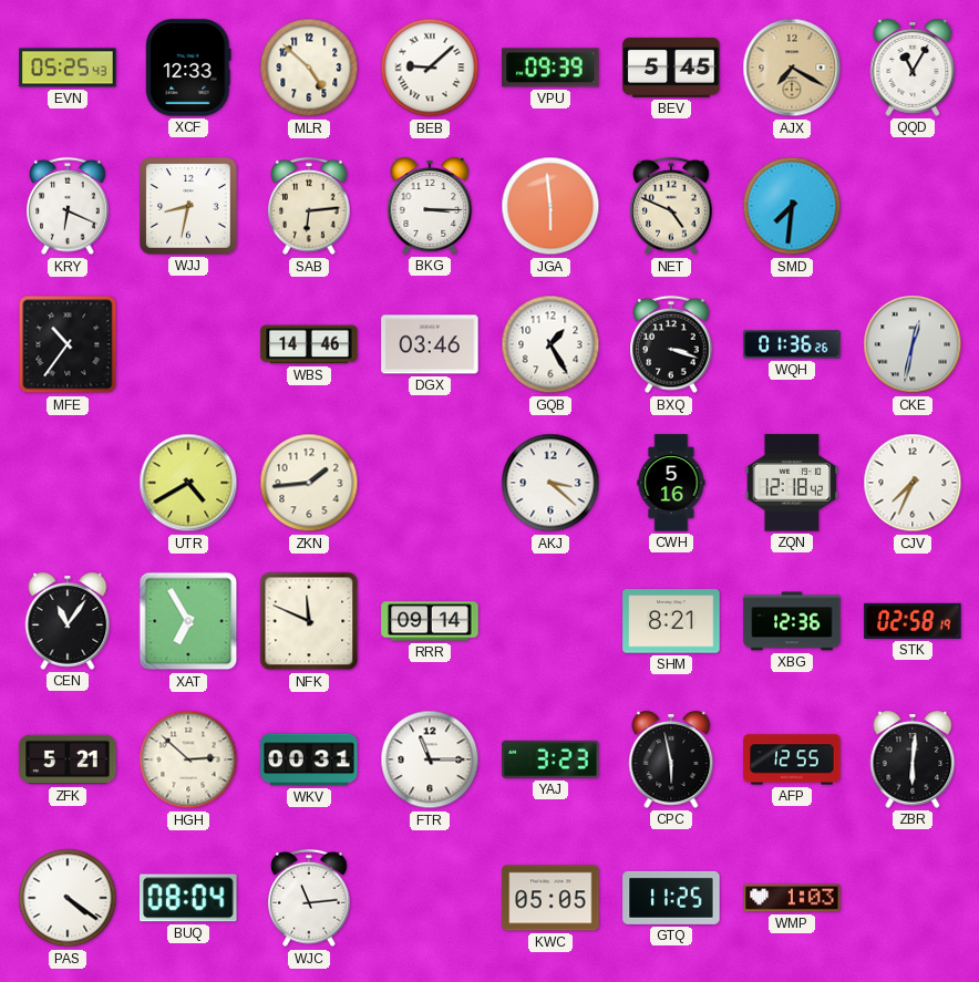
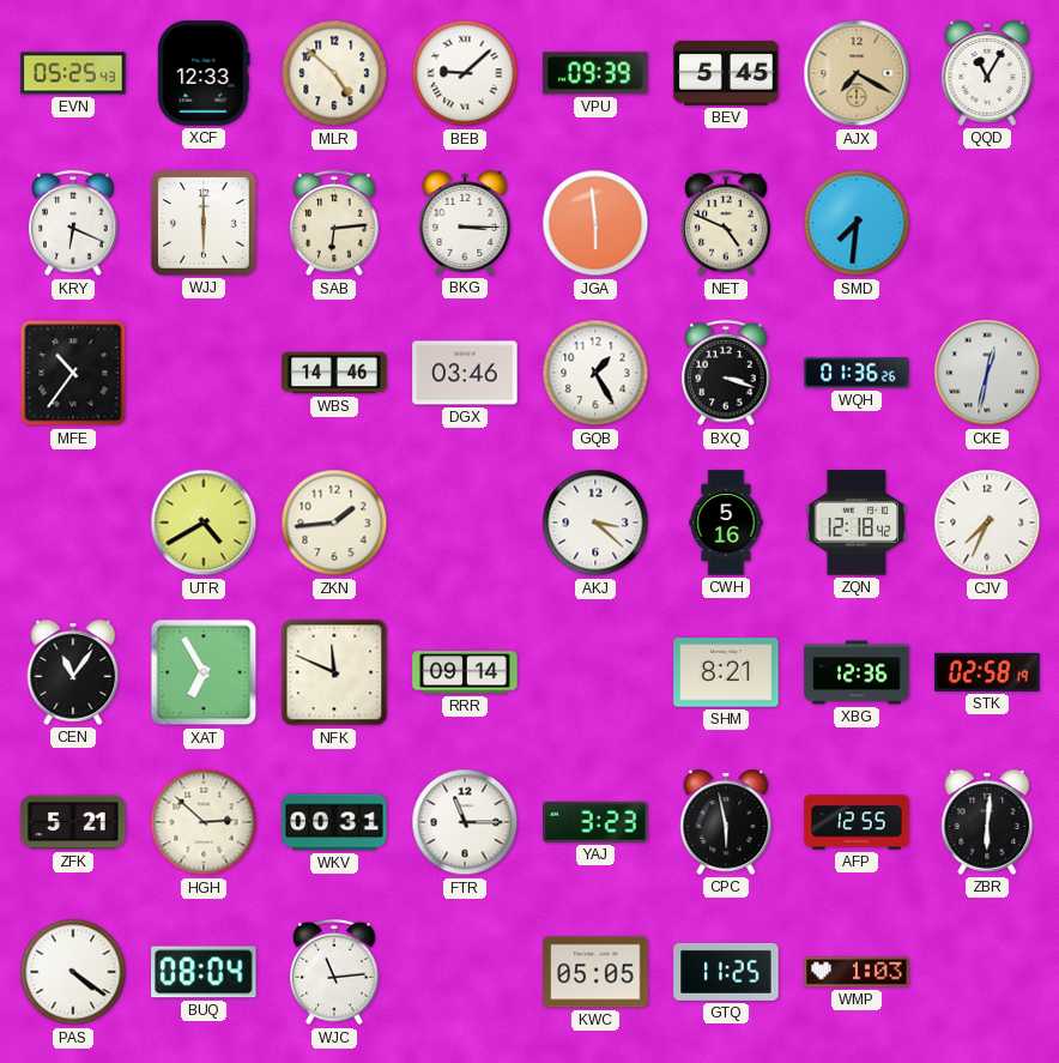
WJJ: 8:32 -> 6:00
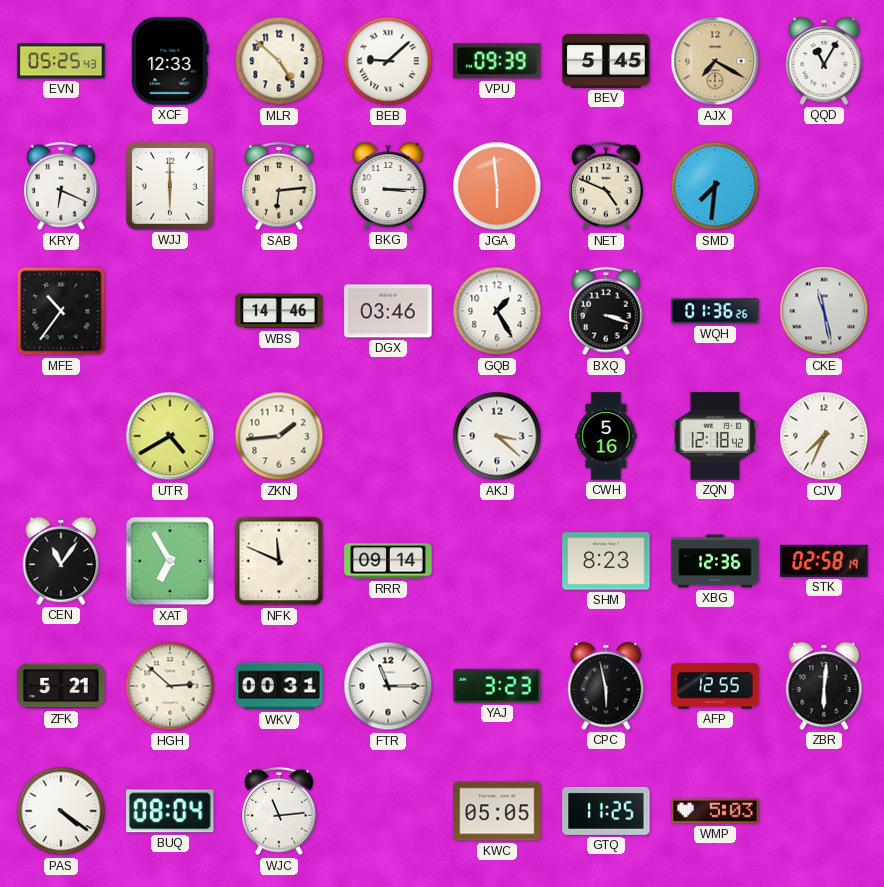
CKE: 12:32 -> 11:28
SHM: 8:21 -> 8:23
WMP: 1:03 -> 5:03
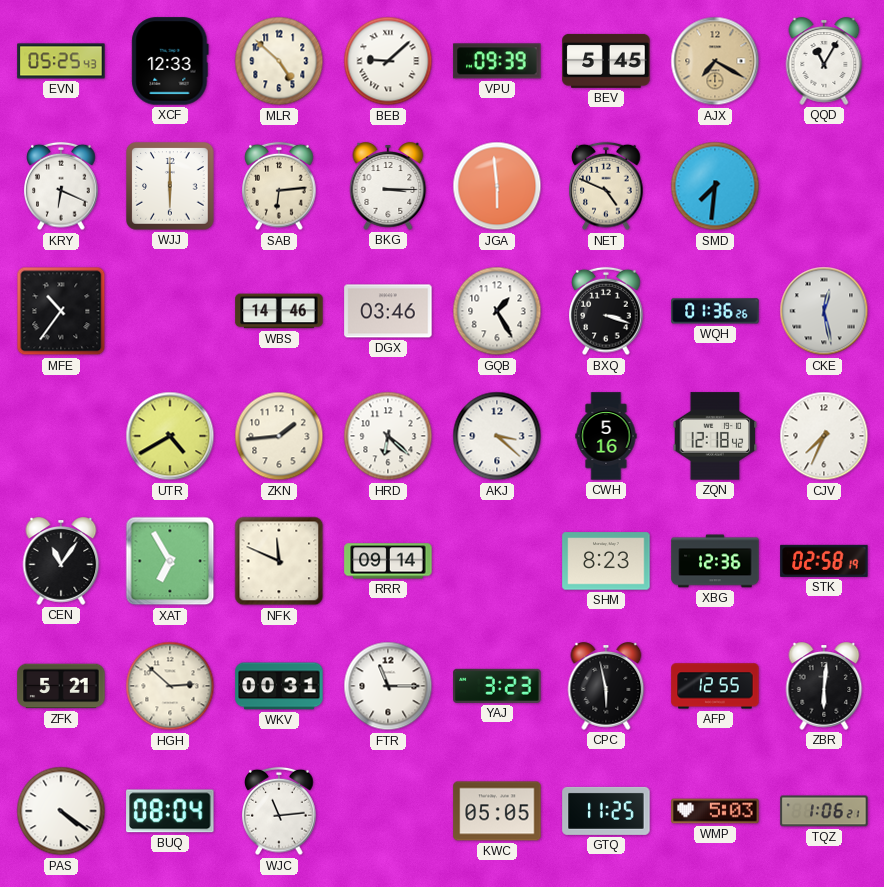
CKE: 11:28 -> 12:28
HRD: none -> 6:22
TQZ: none -> 1:06
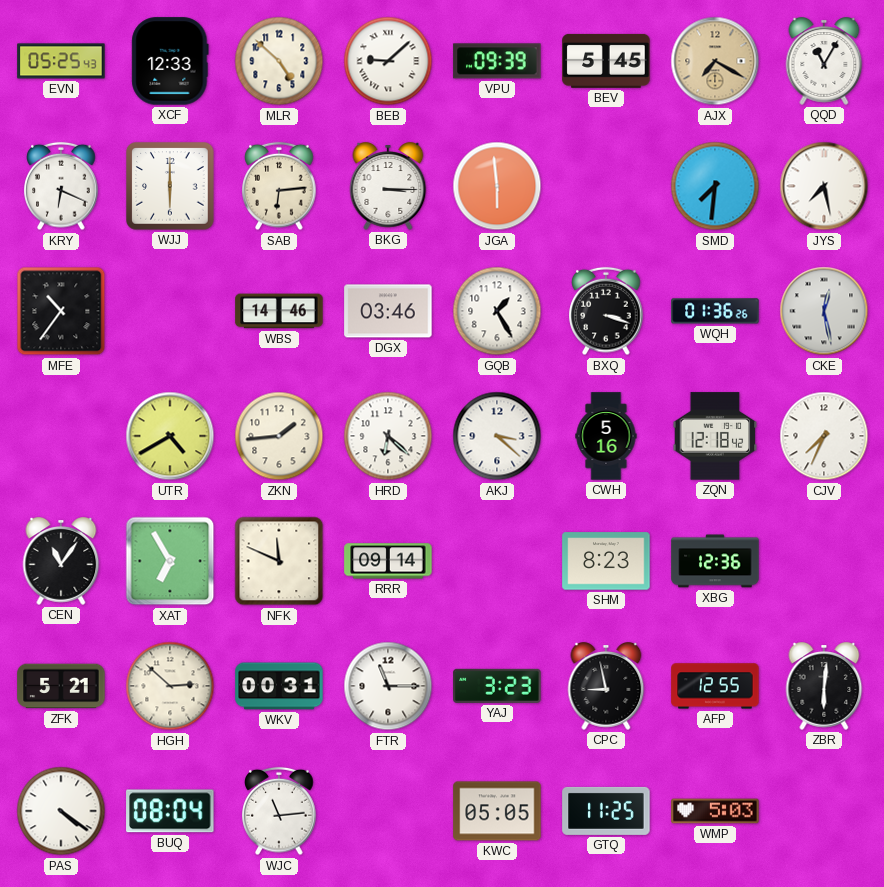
NET: 4:49 -> none
JYS: none -> 7:28
STK: 02:58 -> none
CPC: 5:58 -> 8:58
TQZ: 1:06 -> none
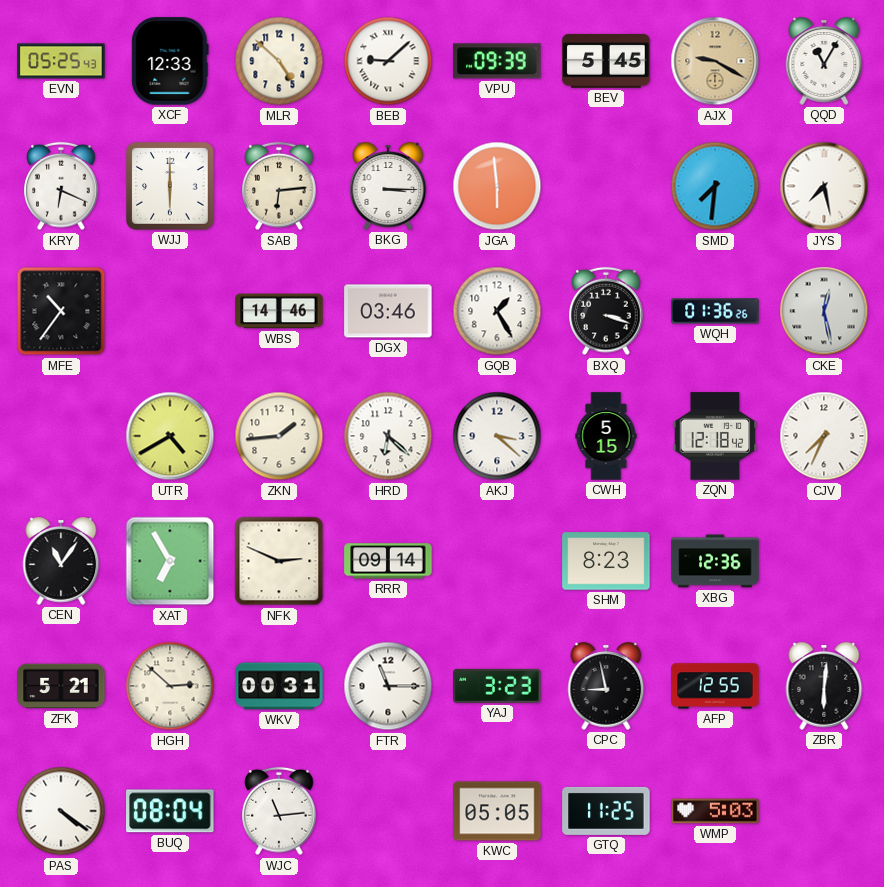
AJX: 7:20 -> 9:20
CWH: 5:16 -> 5:15
NFK: 11:49 -> 2:49
